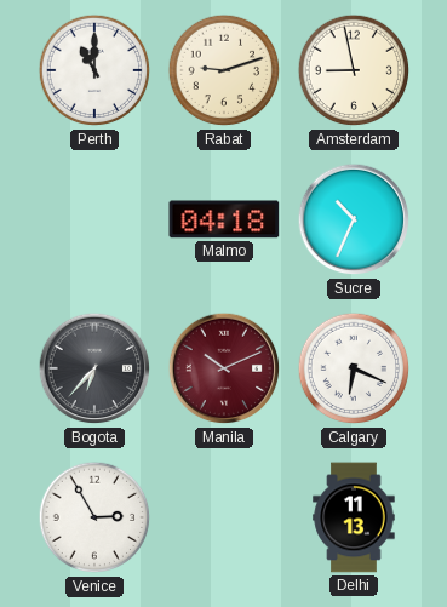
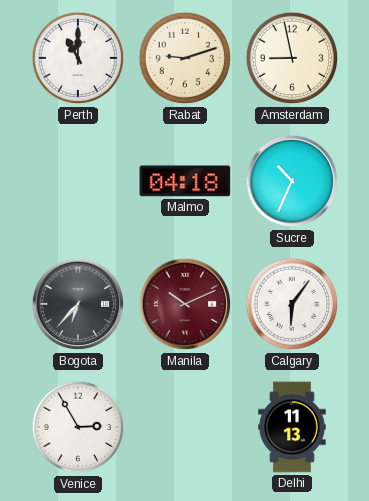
Calgary: 6:19 -> 6:06
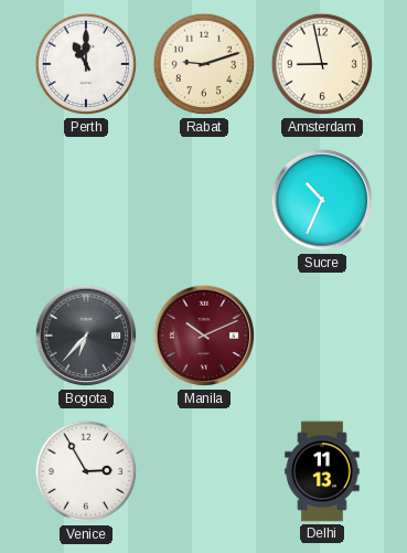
Malmo: 04:18 -> none
Calgary: 6:06 -> none
